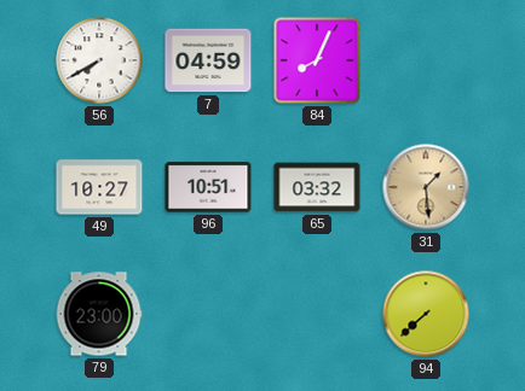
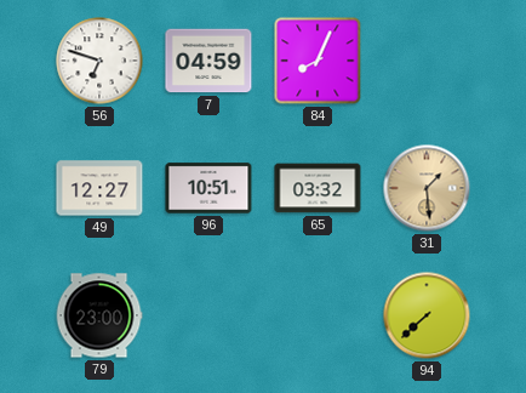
56: 7:40 -> 6:48
49: 10:27 -> 12:27
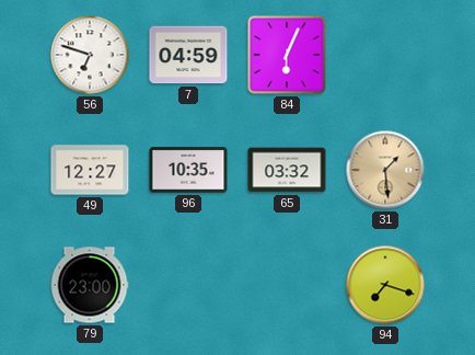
84: 8:04 -> 6:04
96: 10:51 -> 10:35
94: 7:38 -> 7:18
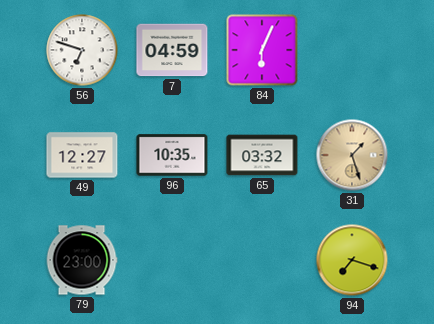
31: 1:29 -> 1:27
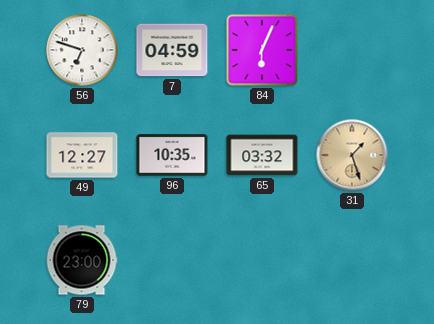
94: 7:18 -> none
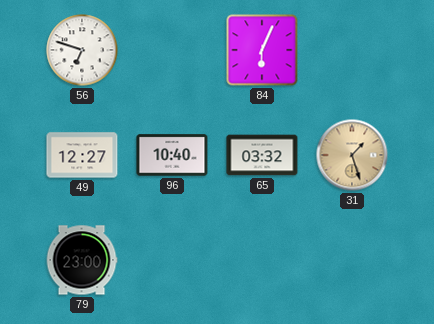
7: 04:59 -> none
96: 10:35 -> 10:40
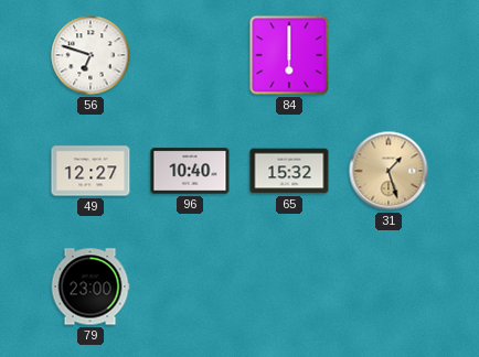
84: 6:04 -> 6:00
65: 03:32 -> 15:32
